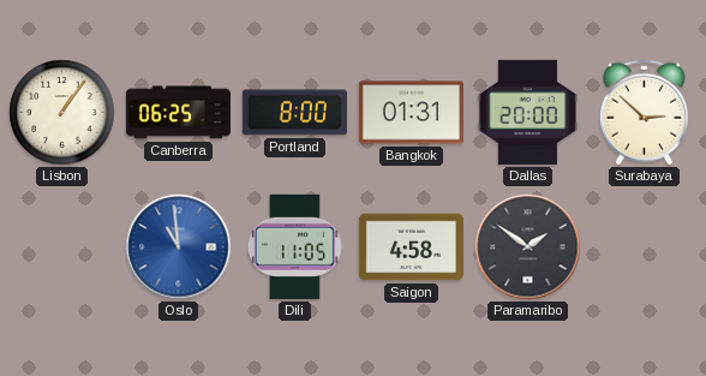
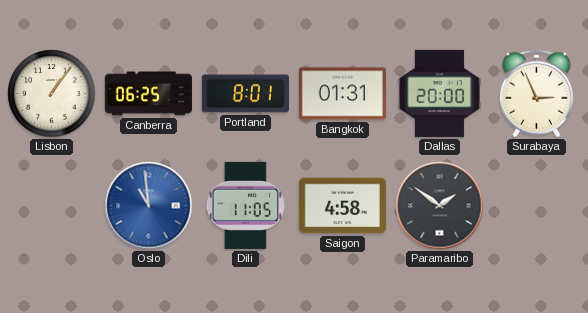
Portland: 8:00 -> 8:01
Surabaya: 2:52 -> 2:56
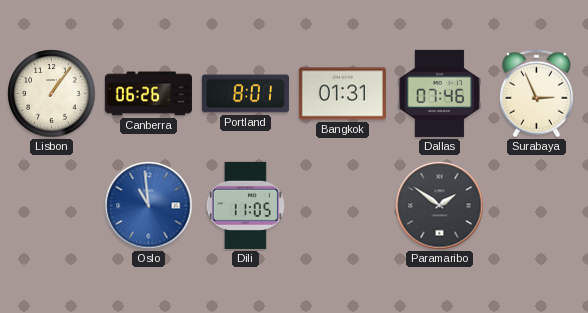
Canberra: 06:25 -> 06:26
Dallas: 20:00 -> 07:46
Saigon: 4:58 -> none
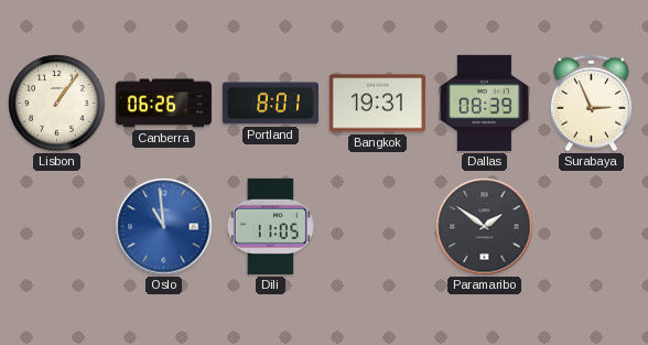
Bangkok: 01:31 -> 19:31
Dallas: 07:46 -> 08:39
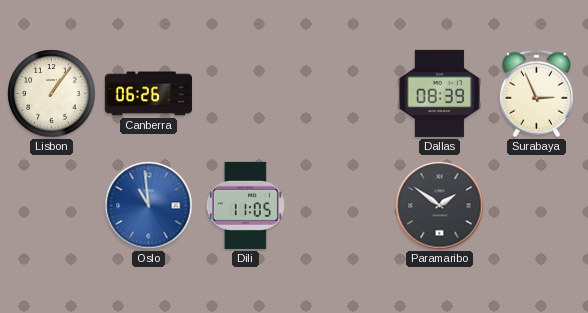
Portland: 8:01 -> none
Bangkok: 19:31 -> none
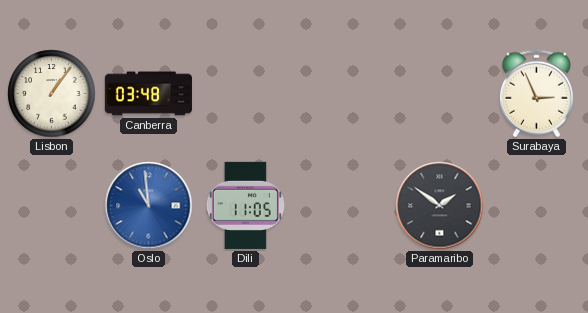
Canberra: 06:26 -> 03:48
Dallas: 08:39 -> none
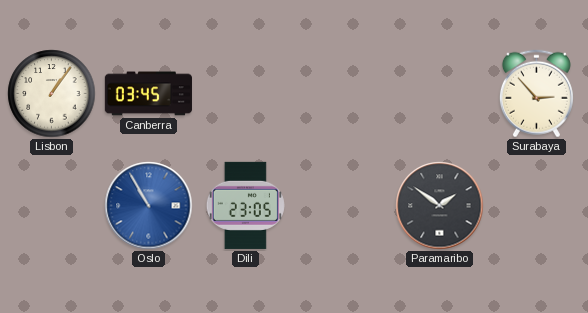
Canberra: 03:48 -> 03:45
Surabaya: 2:56 -> 2:53
Oslo: 10:59 -> 10:55
Dili: 11:05 -> 23:05
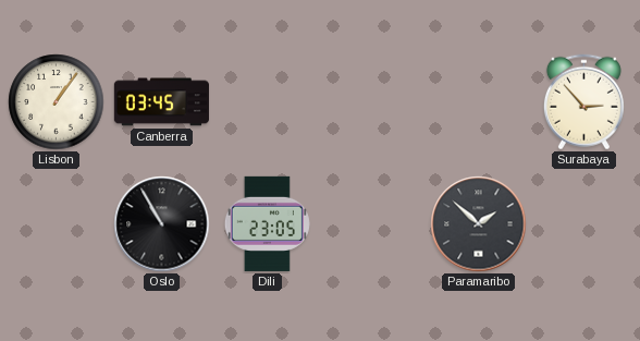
Oslo dial: blue -> black
Paramaribo: 1:51 -> 1:52
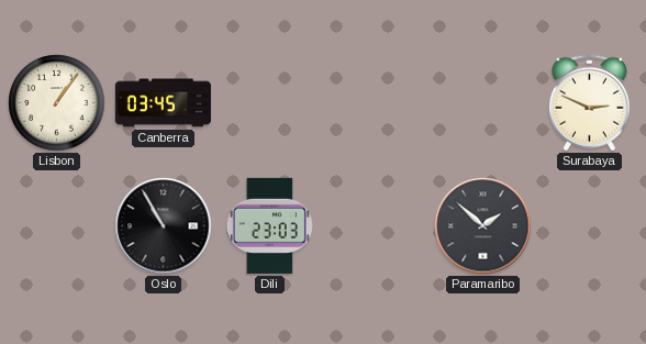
Surabaya: 2:53 -> 2:49
Dili: 23:05 -> 23:03
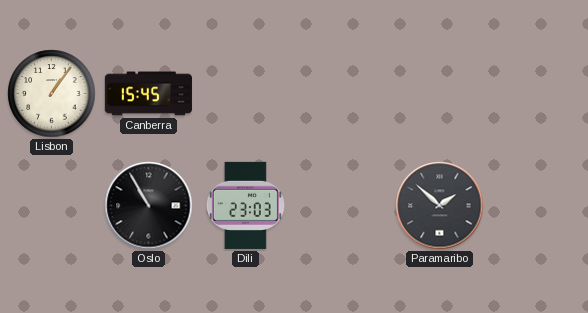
Canberra: 03:45 -> 15:45
Surabaya: 2:49 -> none
